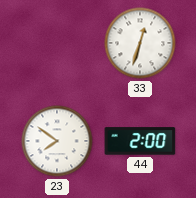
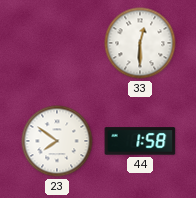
33: 12:33 -> 12:30
44: 2:00 -> 1:58
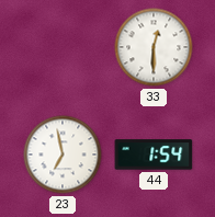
23: 7:51 -> 6:58
44: 1:58 -> 1:54
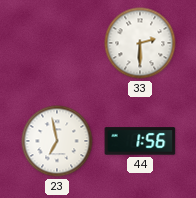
33: 12:30 -> 2:30
44: 1:54 -> 1:56
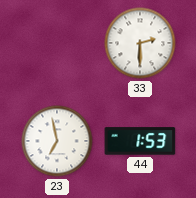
44: 1:56 -> 1:53
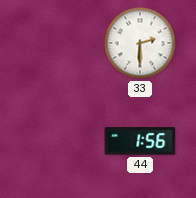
23: 6:58 -> none
44: 1:53 -> 1:56
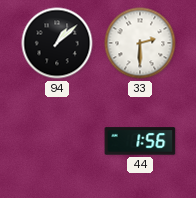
94: none -> 1:08
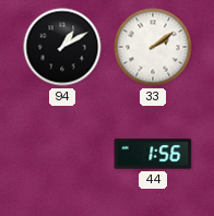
94: 1:08 -> 1:10
33: 2:30 -> 2:09
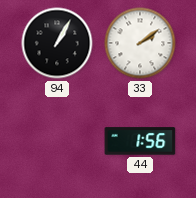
94: 1:10 -> 1:05
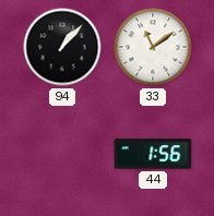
94: 1:05 -> 1:07
33: 2:09 -> 11:09
